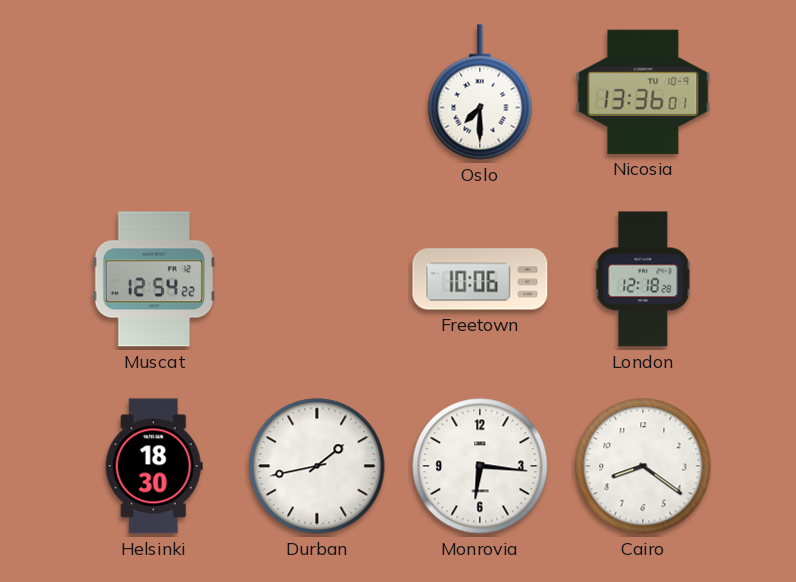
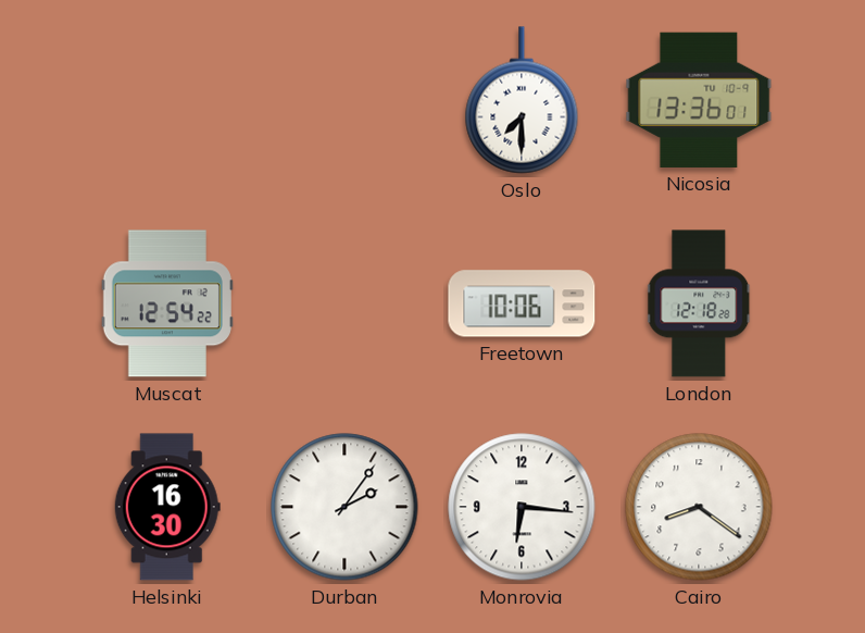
Helsinki: 18:30 -> 16:30
Durban: 1:43 -> 2:06
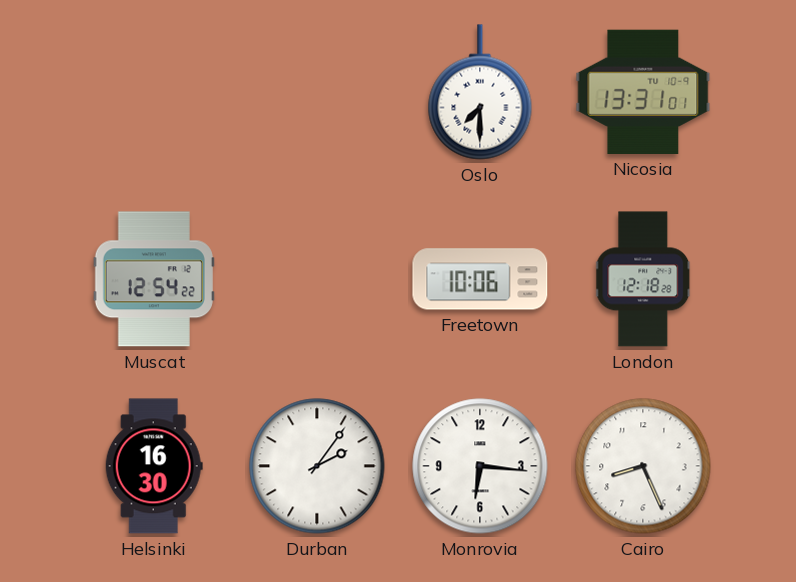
Nicosia: 13:36 -> 13:31
Cairo: 8:21 -> 8:26
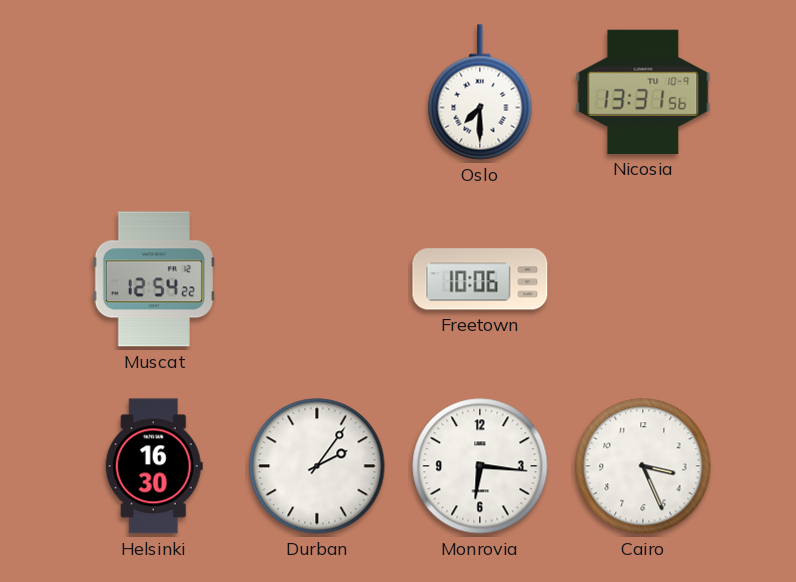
Nicosia: 13:31:01 -> 13:31:56
London: 12:18 -> none
Cairo: 8:26 -> 3:26
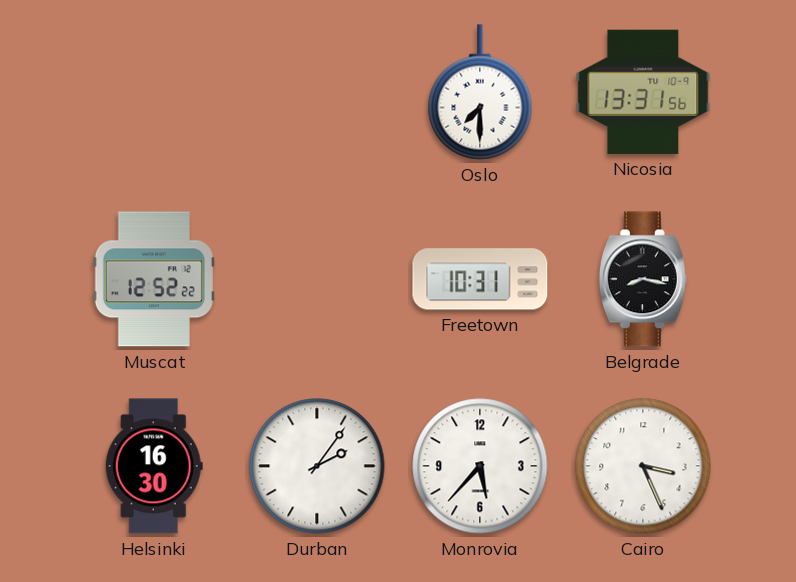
Muscat: 12:54 -> 12:52
Freetown: 10:06 -> 10:31
Belgrade: none -> 8:17
Monrovia: 6:16 -> 5:37
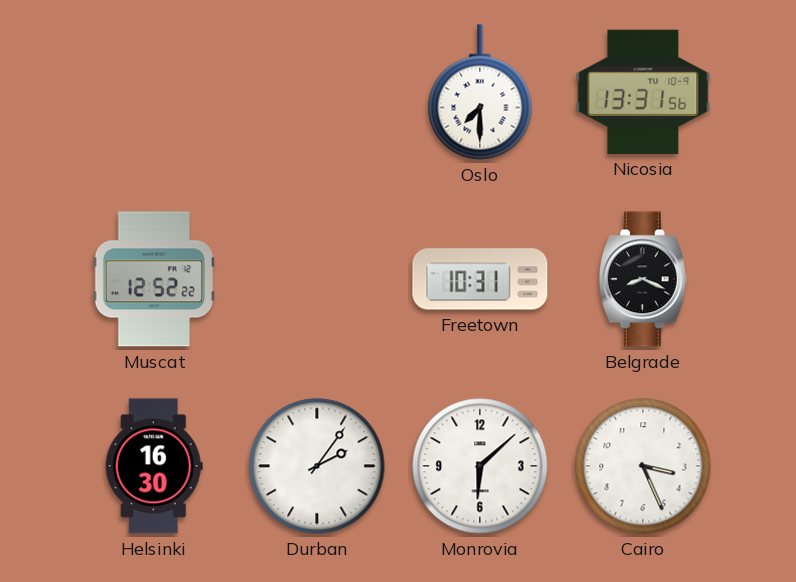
Belgrade: 8:17 -> 8:19
Monrovia: 5:37 -> 6:08
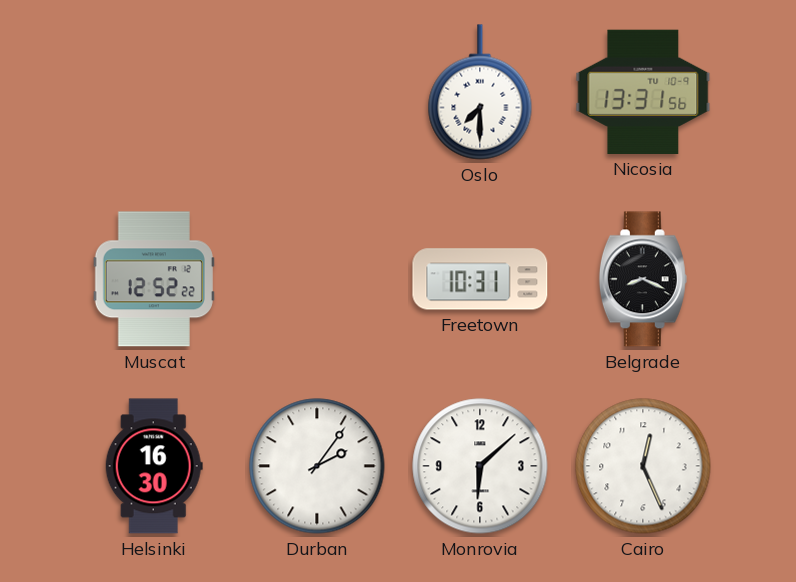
Cairo: 3:26 -> 12:26
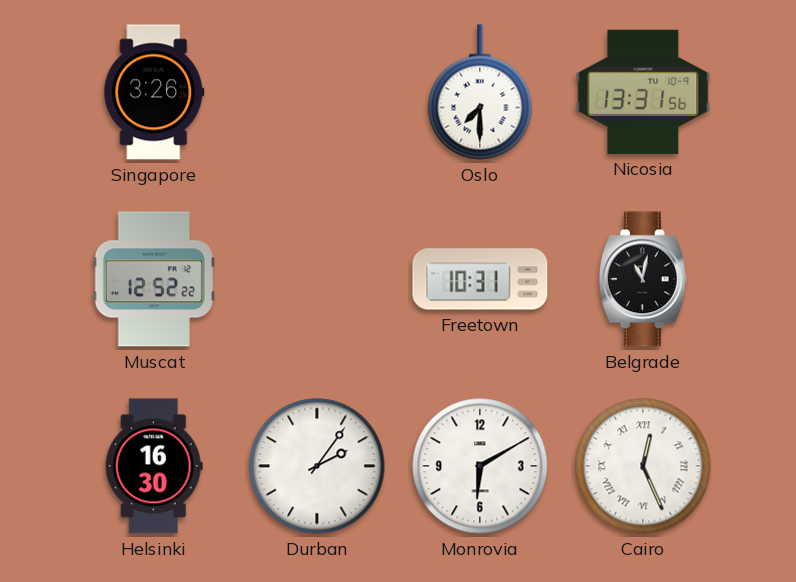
Singapore: none -> 3:26
Belgrade: 8:19 -> 11:02
Monrovia: 6:08 -> 6:10
Cairo numerals: Arabic -> Roman
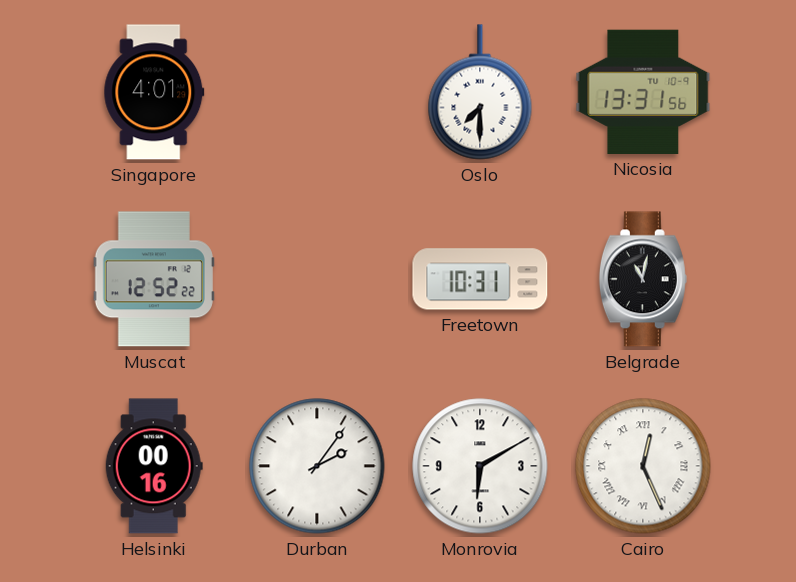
Singapore: 3:26 -> 4:01
Helsinki: 16:30 -> 00:16
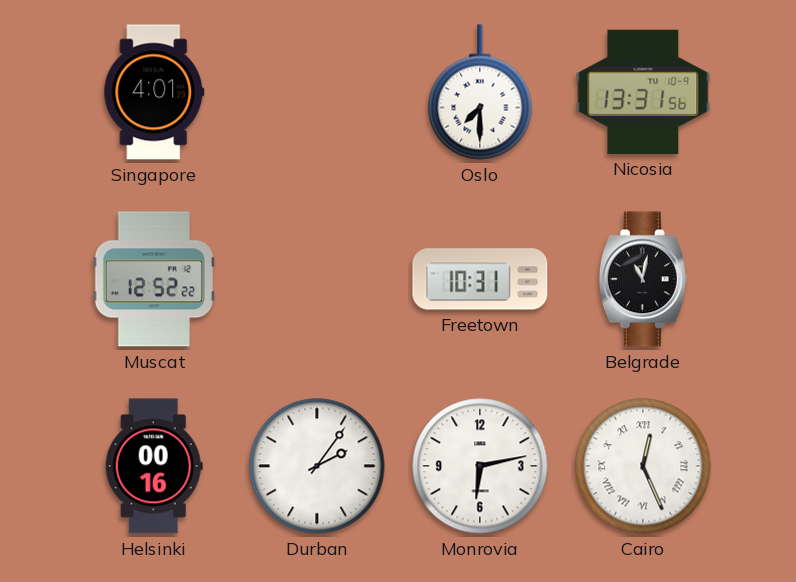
Monrovia: 6:10 -> 6:13
